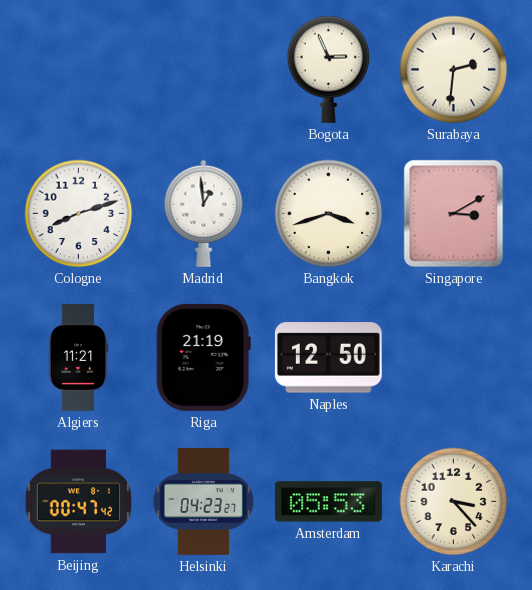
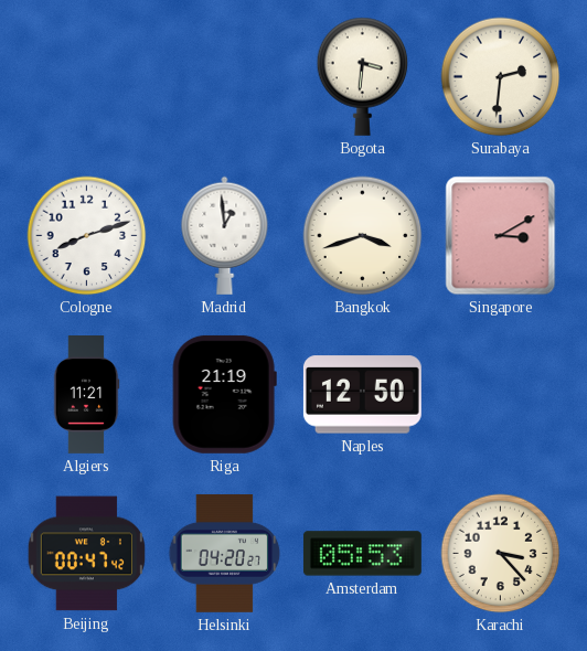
Bogota: 2:56 -> 3:31
Helsinki: 04:23 -> 04:20
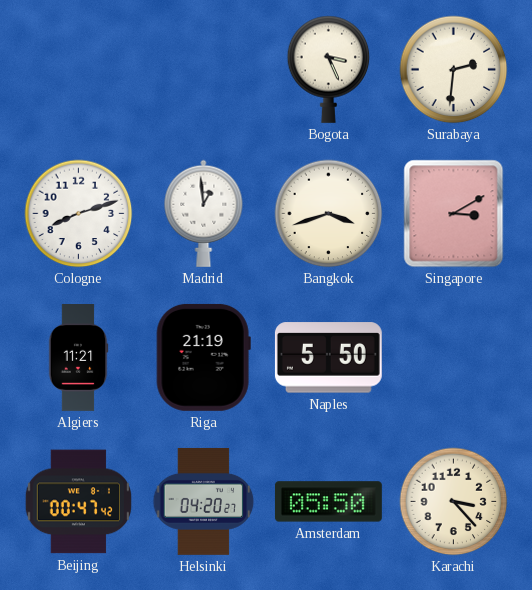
Bogota: 3:31 -> 3:26
Naples: 12:50 -> 5:50
Amsterdam: 05:53 -> 05:50
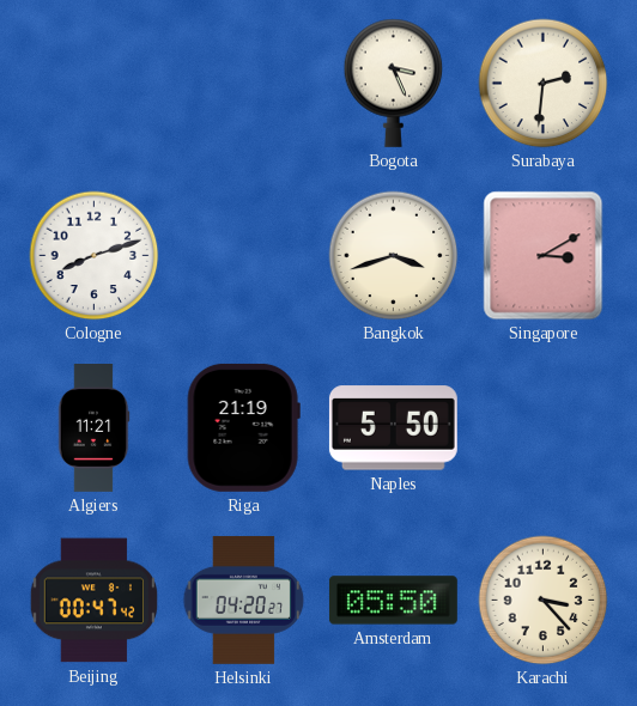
Madrid: 12:59 -> none
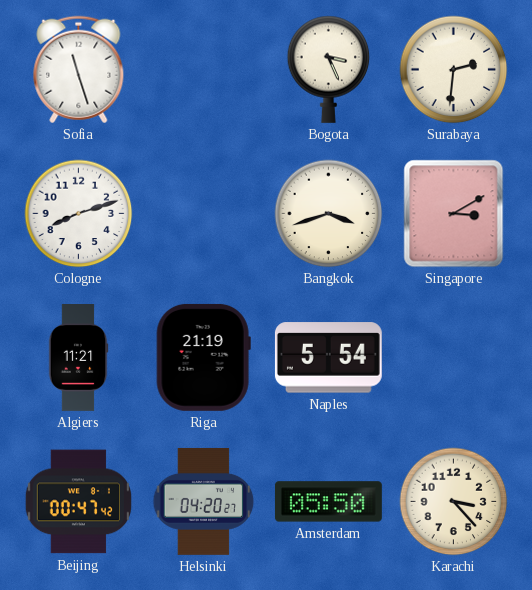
Sofia: none -> 11:27
Naples: 5:50 -> 5:54
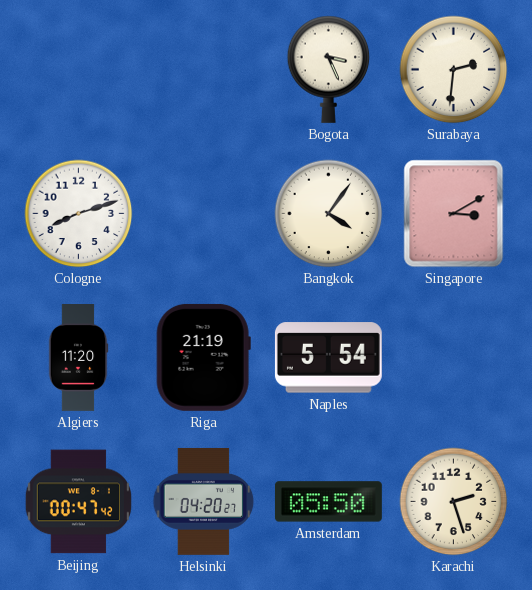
Sofia: 11:27 -> none
Bangkok: 3:42 -> 4:06
Algiers: 11:21 -> 11:20
Karachi: 3:23 -> 2:27
